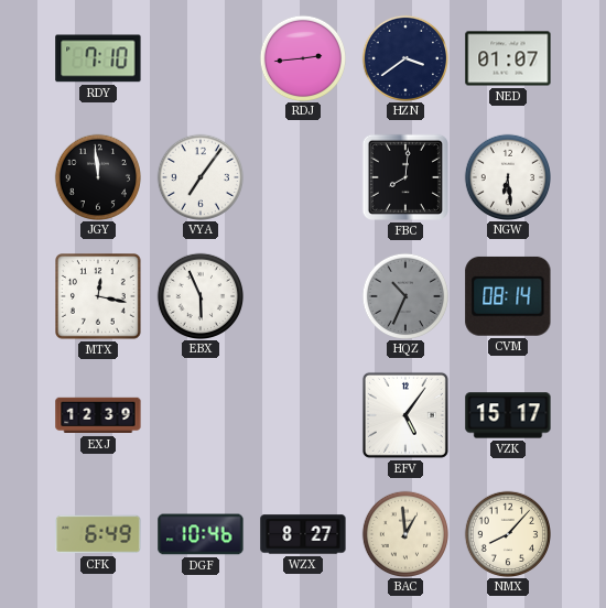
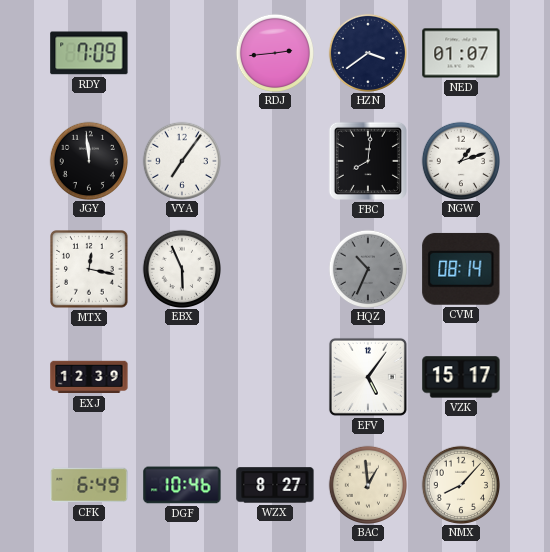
RDY: 7:10 -> 7:09
NGW: 6:29 -> 1:12
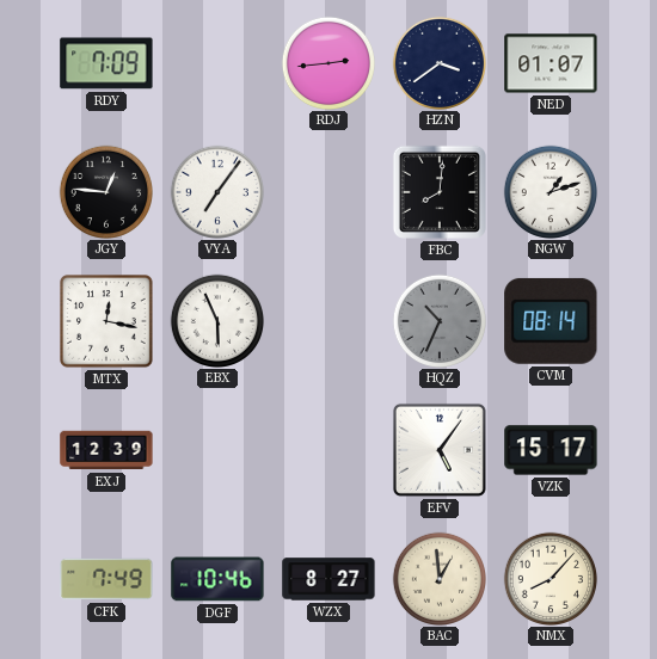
JGY: 11:59 -> 12:46
CFK: 6:49 -> 7:49
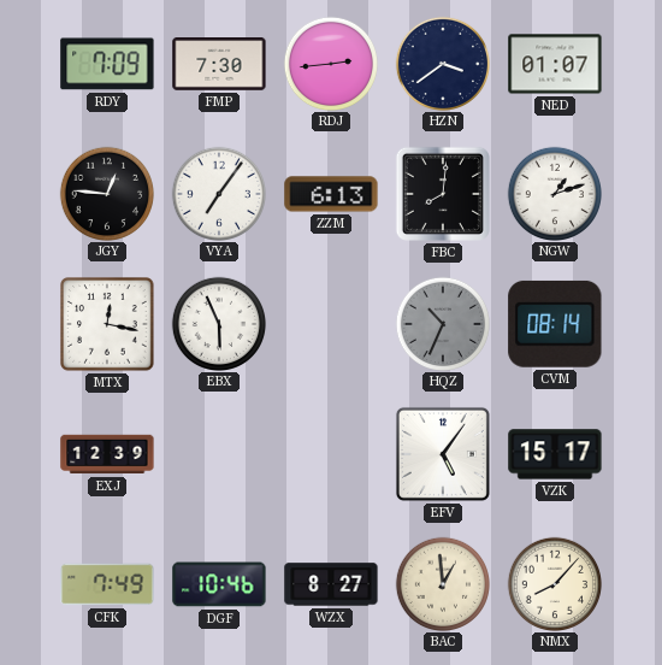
FMP: none -> 7:30
ZZM: none -> 6:13
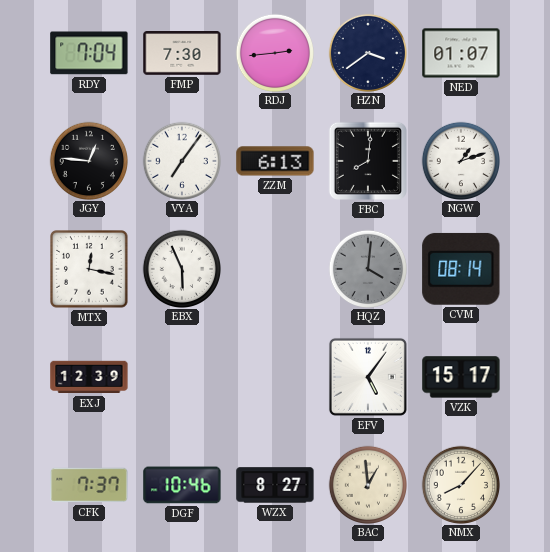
RDY: 7:09 -> 7:04
HQZ: 10:34 -> 4:01
CFK: 7:49 -> 7:37
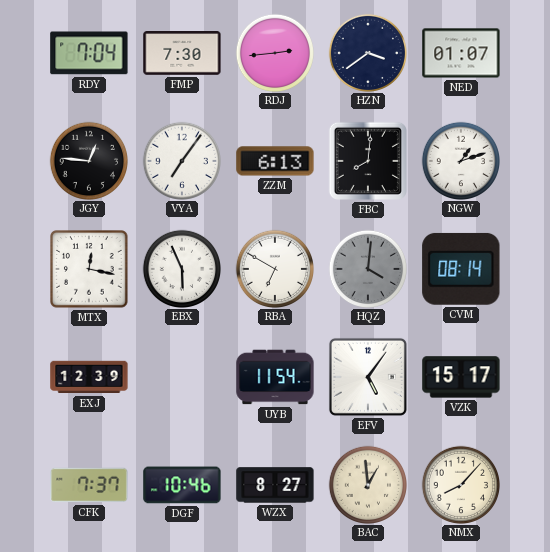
RBA: none -> 6:50
UYB: none -> 11:54
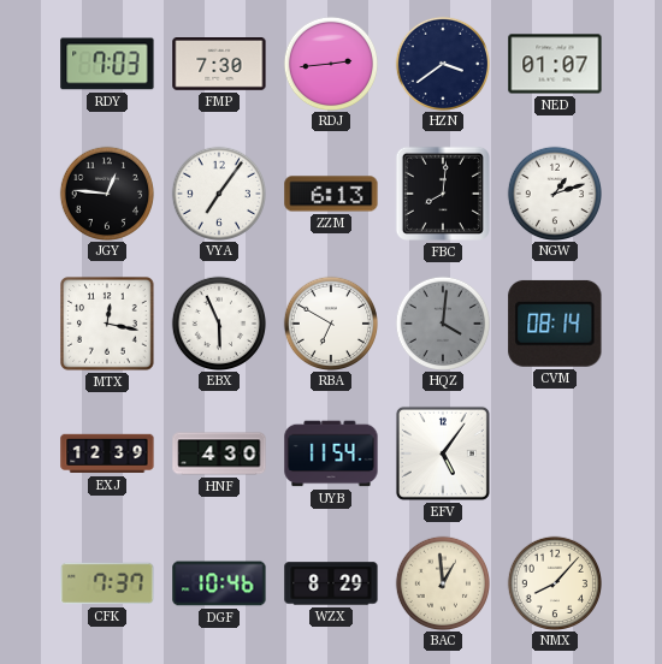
RDY: 7:04 -> 7:03
HNF: none -> 4:30
VZK: 15:17 -> none
WZX: 8:27 -> 8:29
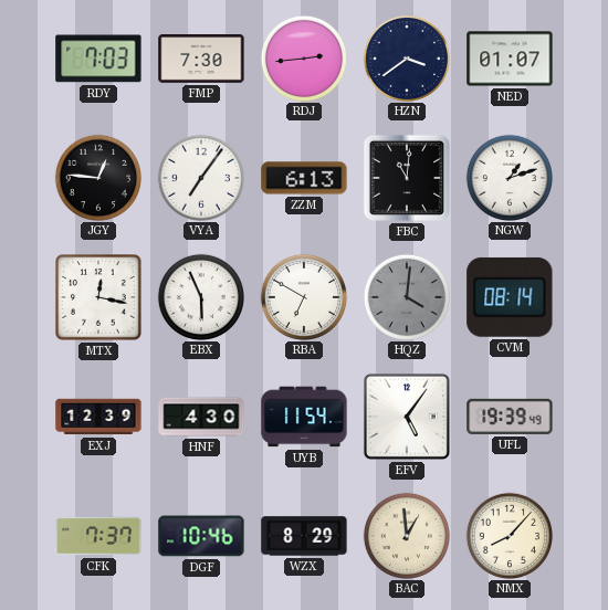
FBC: 8:01 -> 11:01
UFL: none -> 19:39
